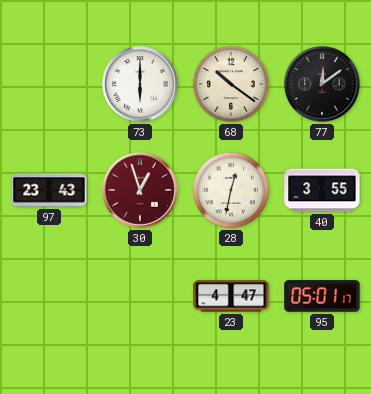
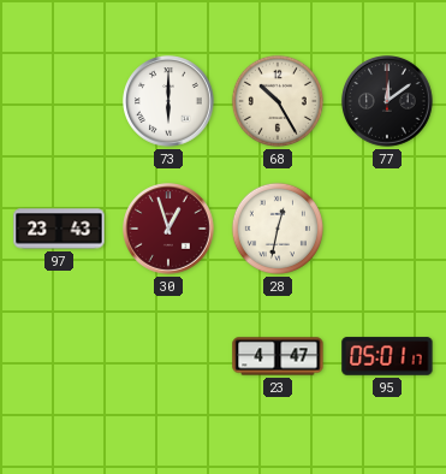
68: 10:21 -> 10:25
40: 3:55 -> none
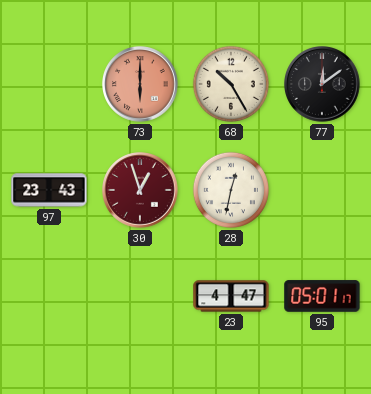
73 dial: white -> salmon
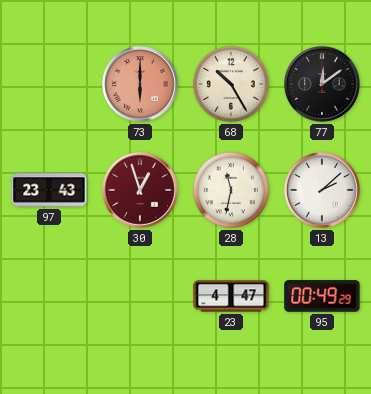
28: 12:32 -> 11:32
13: none -> 2:08
95: 05:01 -> 00:49
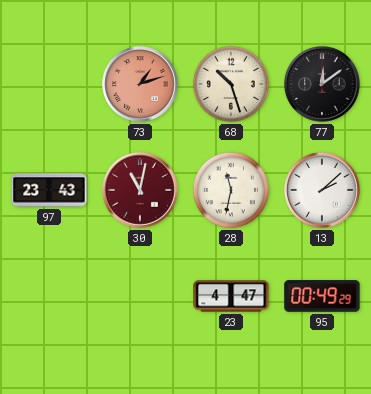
73: 6:00 -> 1:12
68: 10:25 -> 10:27
30: 12:57 -> 11:02
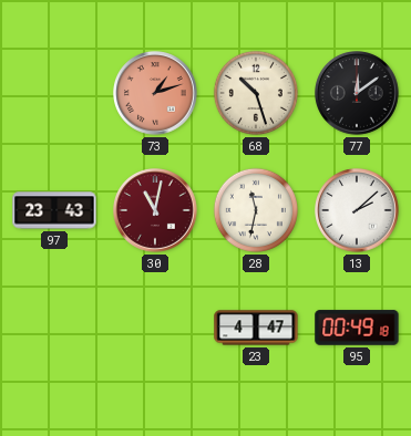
95: 00:49:29 -> 00:49:18
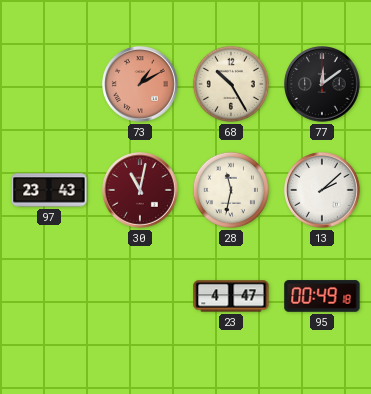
73: 1:12 -> 1:10
68: 10:27 -> 10:25
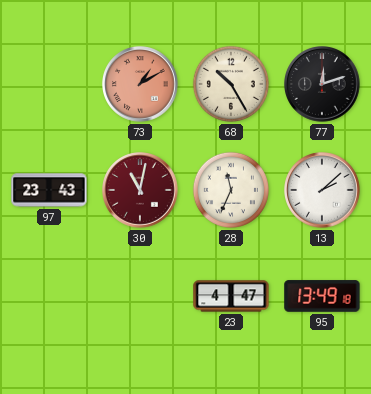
77: 12:09 -> 12:12
28: 11:32 -> 11:34
95: 00:49 -> 13:49
